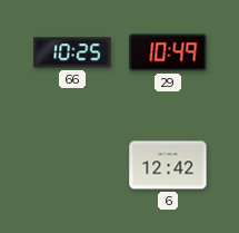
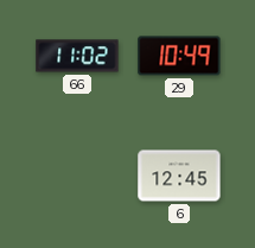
66: 10:25 -> 11:02
6: 12:42 -> 12:45
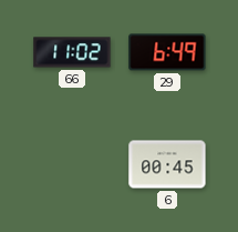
29: 10:49 -> 6:49
6: 12:45 -> 00:45
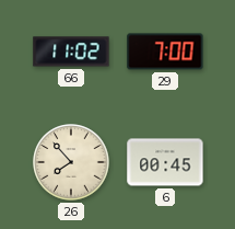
29: 6:49 -> 7:00
26: none -> 7:53
